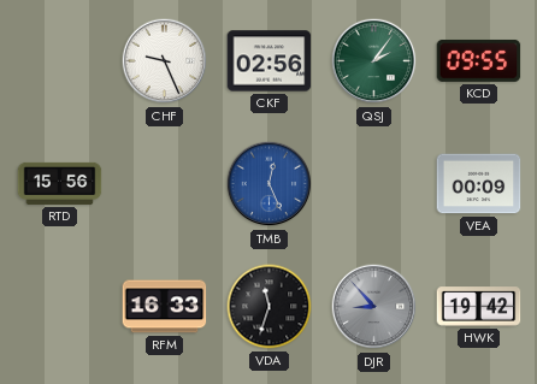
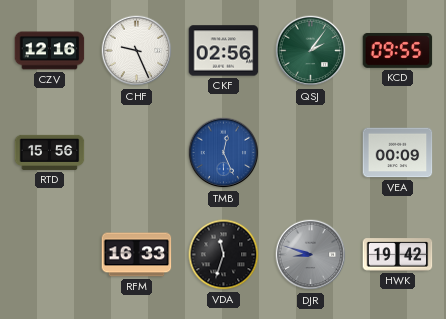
CZV: none -> 12:16
DJR: 8:53 -> 8:48
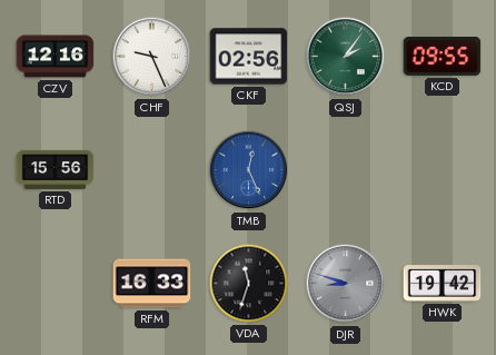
VEA: 00:09 -> none
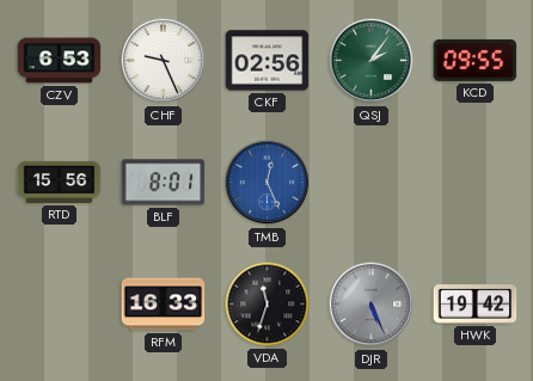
CZV: 12:16 -> 6:53
BLF: none -> 8:01
DJR: 8:48 -> 5:26
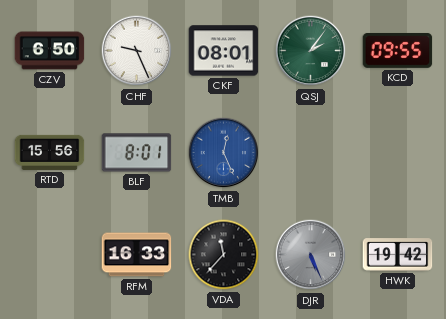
CZV: 6:53 -> 6:50
CKF: 02:56 -> 08:01
VDA: 11:33 -> 11:37
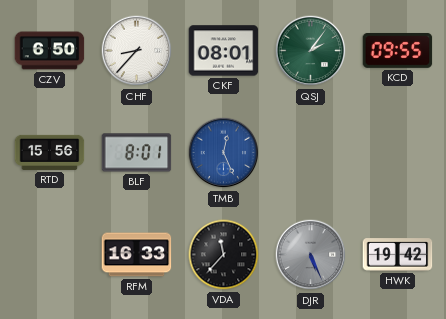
CHF: 9:26 -> 8:37
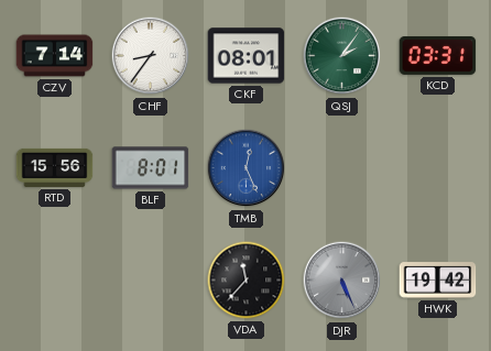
CZV: 6:50 -> 7:14
CHF: 8:37 -> 8:36
KCD: 09:55 -> 03:31
RFM: 16:33 -> none
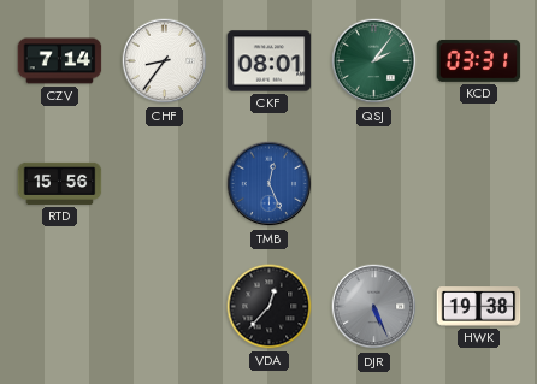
BLF: 8:01 -> none
VDA: 11:37 -> 12:37
HWK: 19:42 -> 19:38
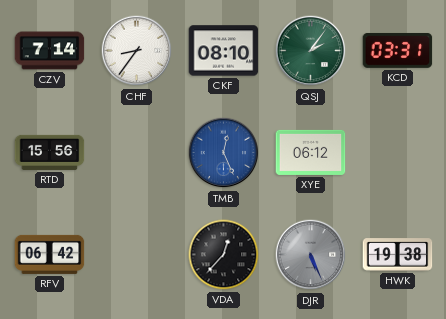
CKF: 08:01 -> 08:10
XYE: none -> 06:12
RFV: none -> 06:42
